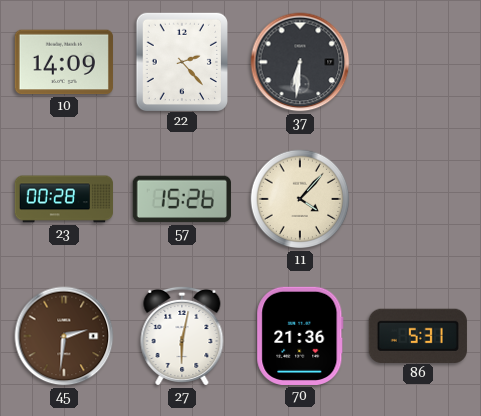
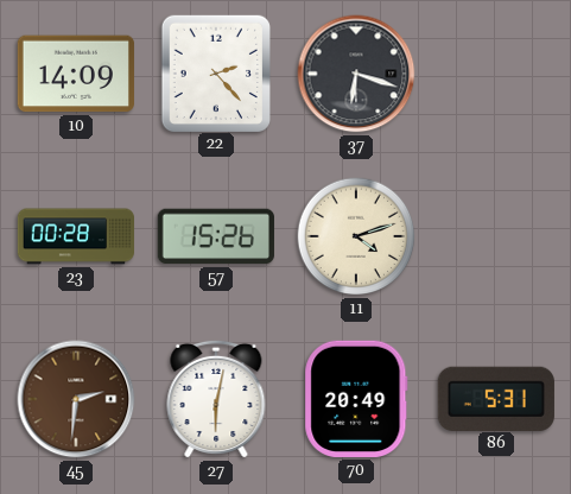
37: 6:31 -> 6:18
11: 4:07 -> 4:12
70: 21:36 -> 20:49
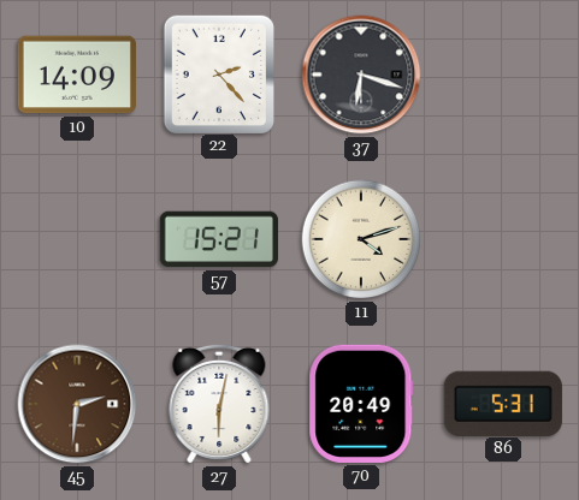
23: 00:28 -> none
57: 15:26 -> 15:21
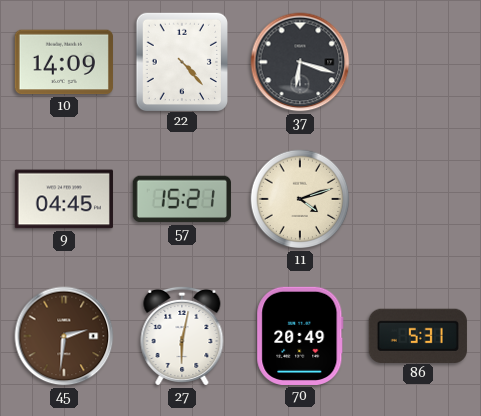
22: 2:23 -> 4:23
9: none -> 04:45
